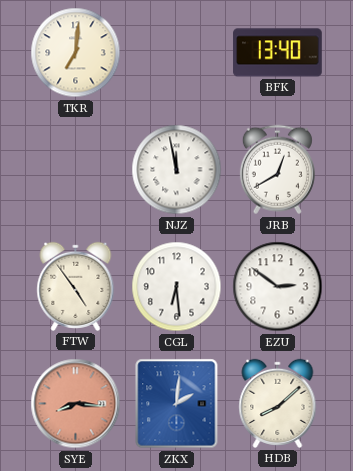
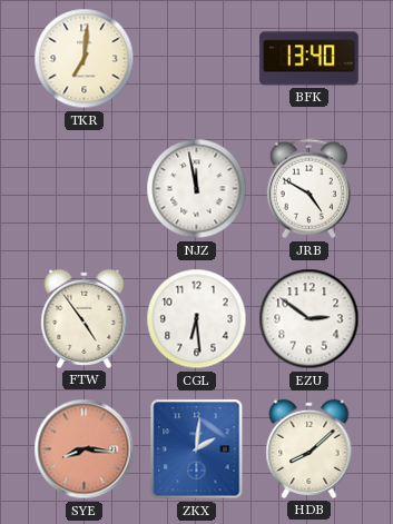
JRB: 12:40 -> 4:50
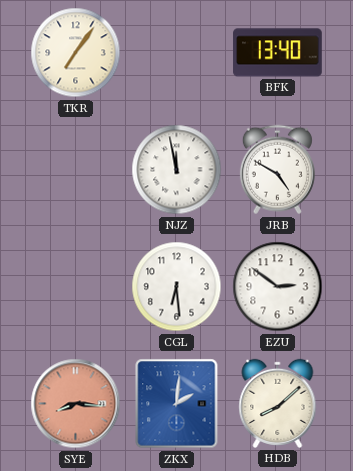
TKR: 7:01 -> 7:06
FTW: 4:54 -> none
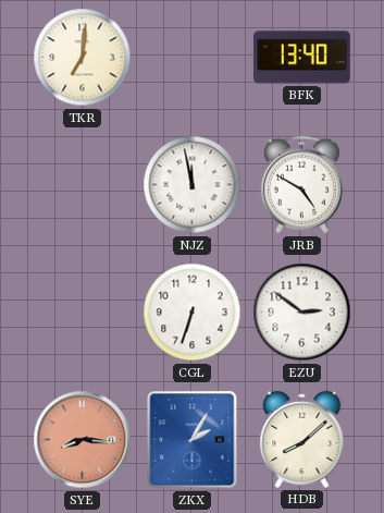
TKR: 7:06 -> 7:01
CGL: 6:29 -> 6:33
ZKX: 2:01 -> 2:05
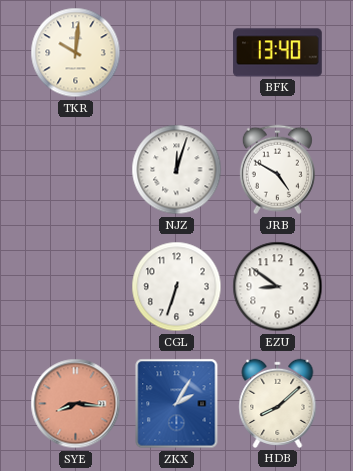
TKR: 7:01 -> 10:01
NJZ: 11:58 -> 12:03
EZU: 2:51 -> 8:51
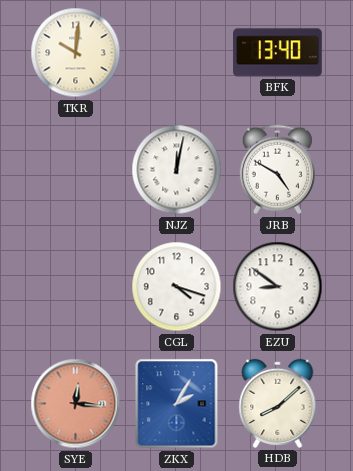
NJZ: 12:03 -> 12:02
CGL: 6:33 -> 4:18
SYE: 8:16 -> 12:16
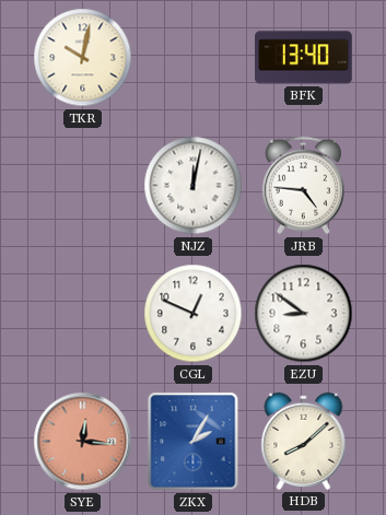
TKR: 10:01 -> 10:02
JRB: 4:50 -> 4:46
CGL: 4:18 -> 12:49
